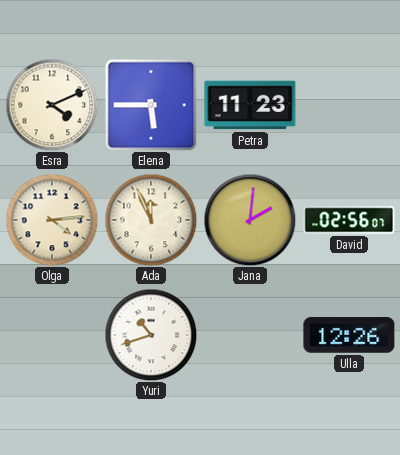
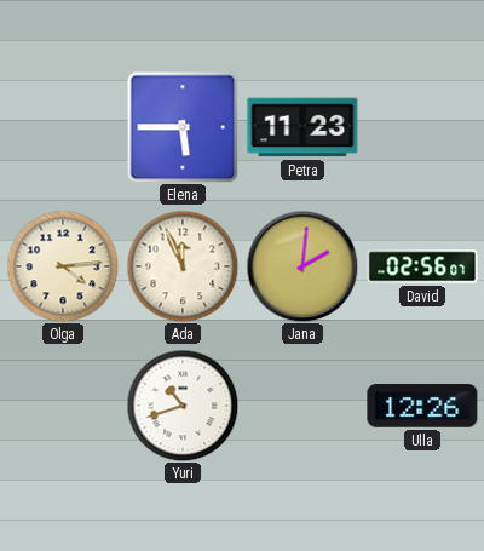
Esra: 4:11 -> none
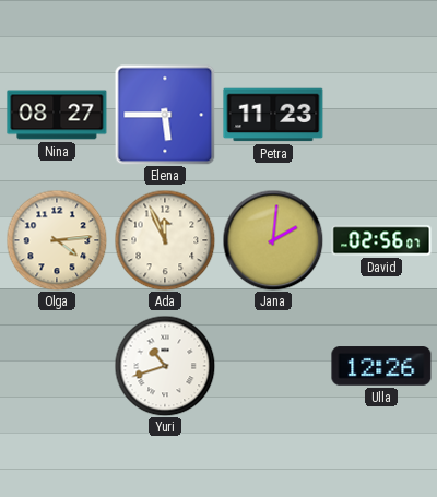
Nina: none -> 08:27
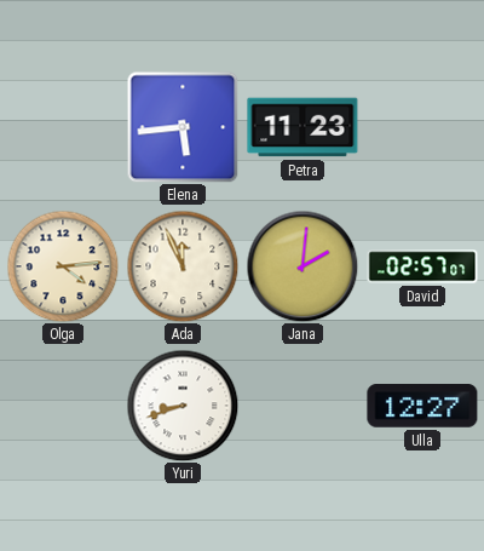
Nina: 08:27 -> none
Elena: 5:45 -> 5:44
David: 02:56 -> 02:57
Yuri: 10:42 -> 8:42
Ulla: 12:26 -> 12:27
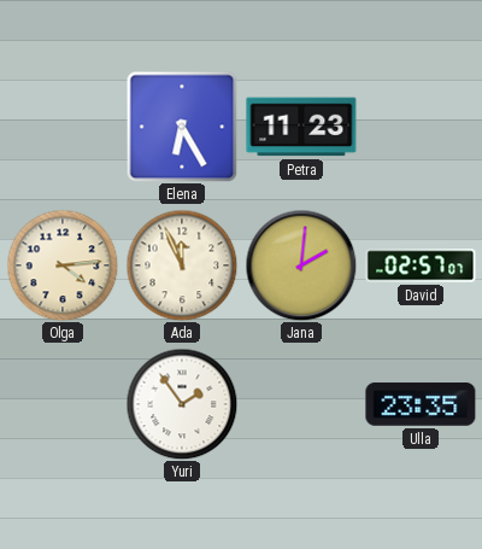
Elena: 5:44 -> 6:25
Yuri: 8:42 -> 1:54
Ulla: 12:27 -> 23:35
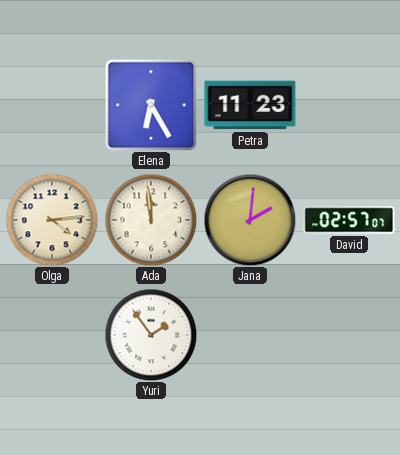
Ada: 11:56 -> 11:59
Ulla: 23:35 -> none
